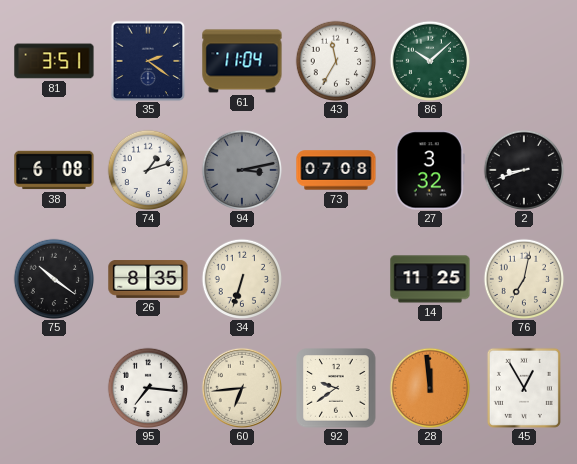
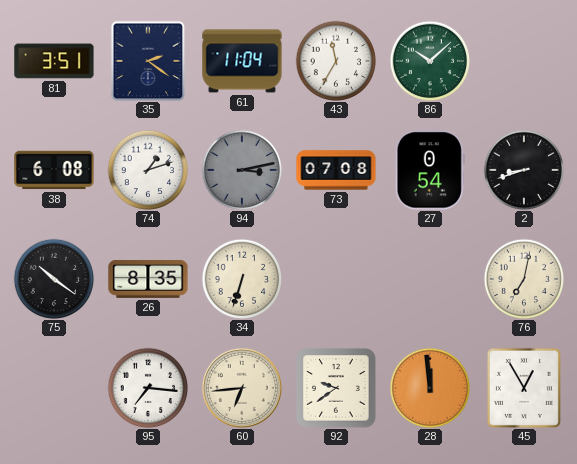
27: 3:32 -> 0:54
14: 11:25 -> none
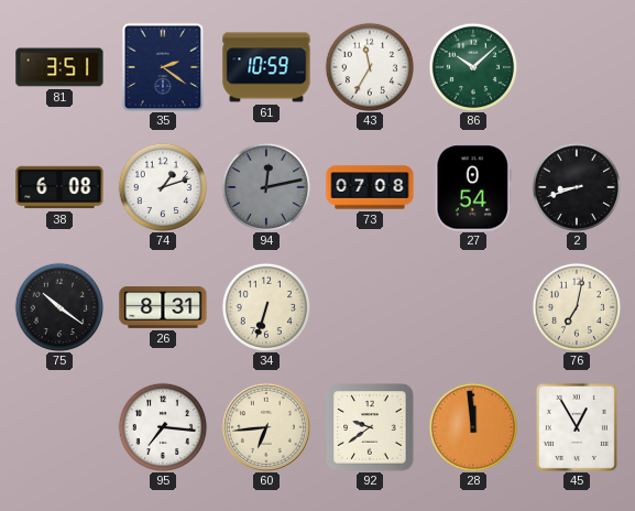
61: 11:04 -> 10:59
94: 3:13 -> 12:13
26: 8:35 -> 8:31
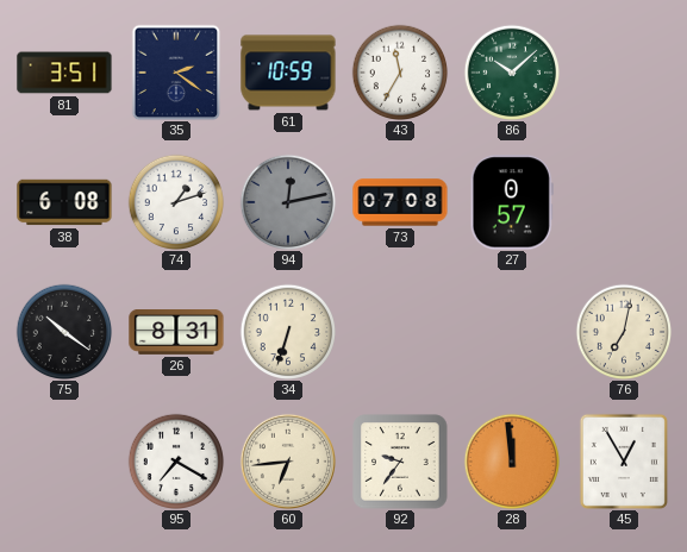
27: 0:54 -> 0:57
2: 8:42 -> none
95: 7:16 -> 7:20
92: 9:39 -> 9:36
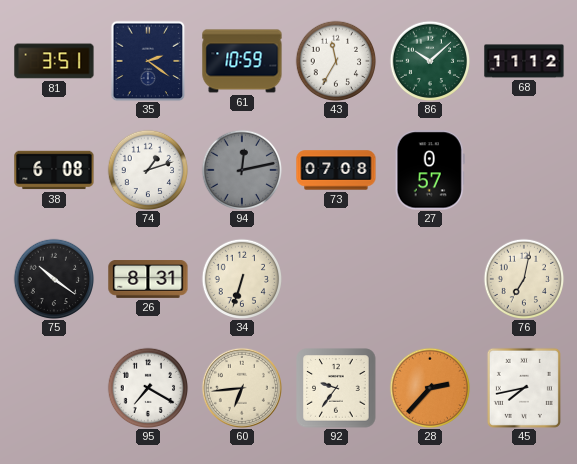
68: none -> 11:12
28: 11:59 -> 2:37
45: 12:55 -> 7:43
